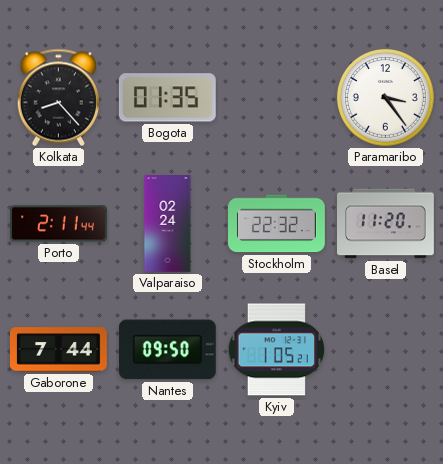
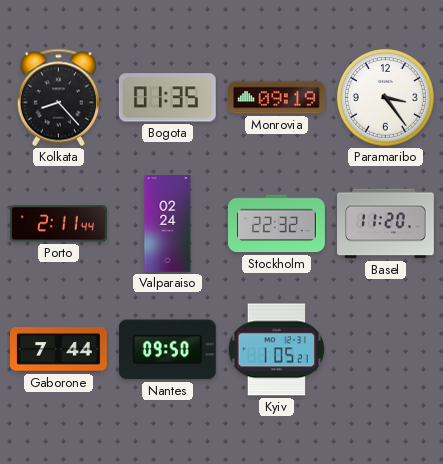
Monrovia: none -> 09:19
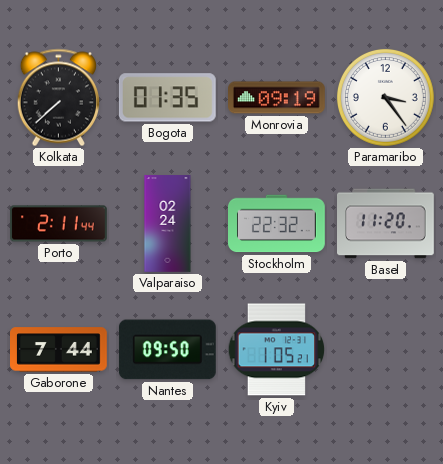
Kolkata: 8:23 -> 7:38
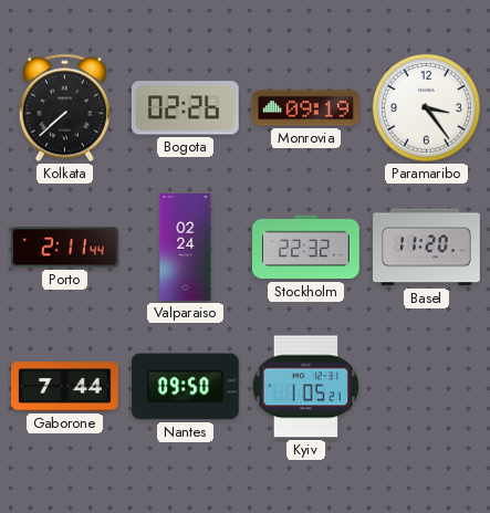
Bogota: 01:35 -> 02:26
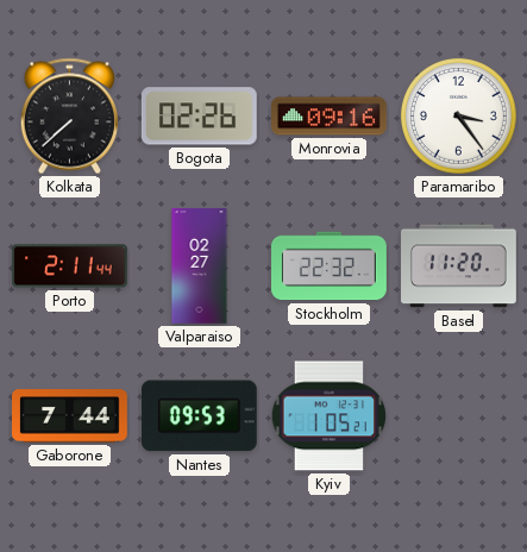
Monrovia: 09:19 -> 09:16
Valparaiso: 02:24 -> 02:27
Nantes: 09:50 -> 09:53
